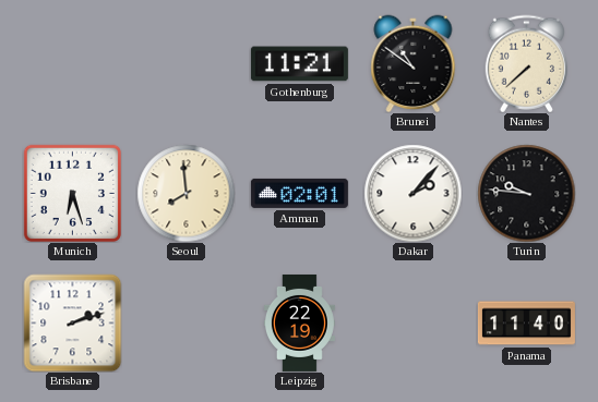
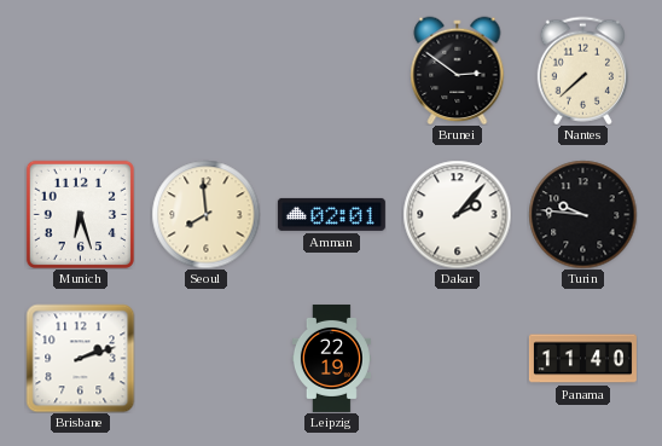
Gothenburg: 11:21 -> none
Brunei: 10:51 -> 2:51
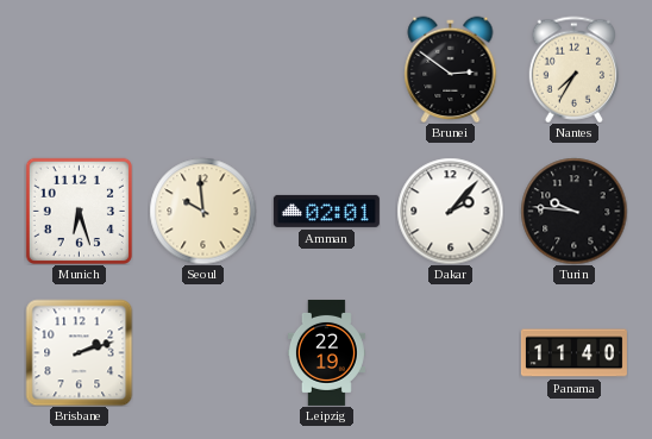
Nantes: 7:38 -> 7:35
Seoul: 7:59 -> 9:59
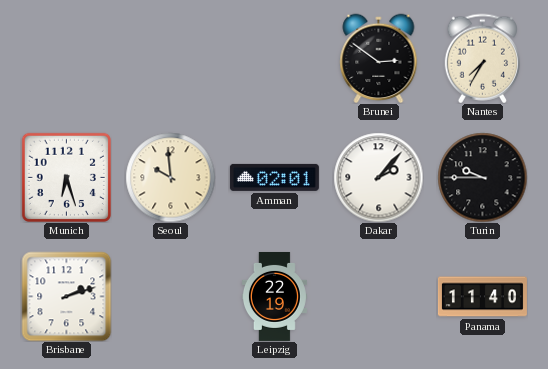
Turin: 9:46 -> 9:45
